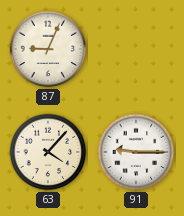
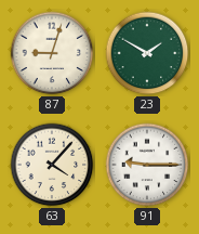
87: 9:04 -> 9:03
23: none -> 1:50
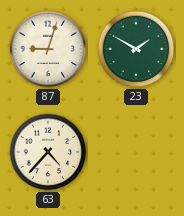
63: 4:07 -> 4:37
91: 9:15 -> none
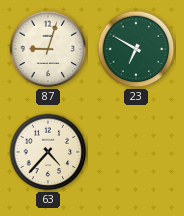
23: 1:50 -> 6:50
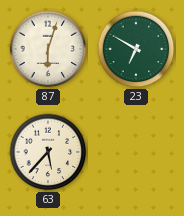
87: 9:03 -> 6:03
63: 4:37 -> 5:37
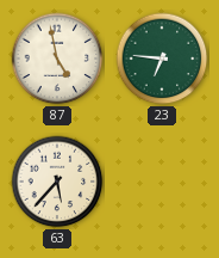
87: 6:03 -> 4:58
23: 6:50 -> 6:46
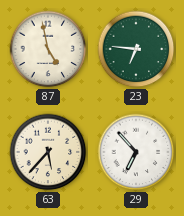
29: none -> 6:53
